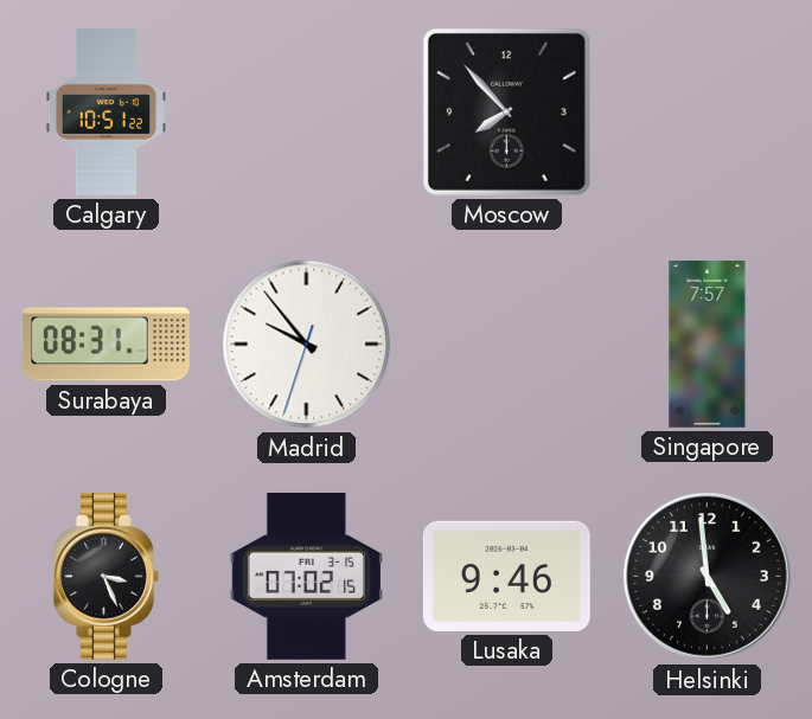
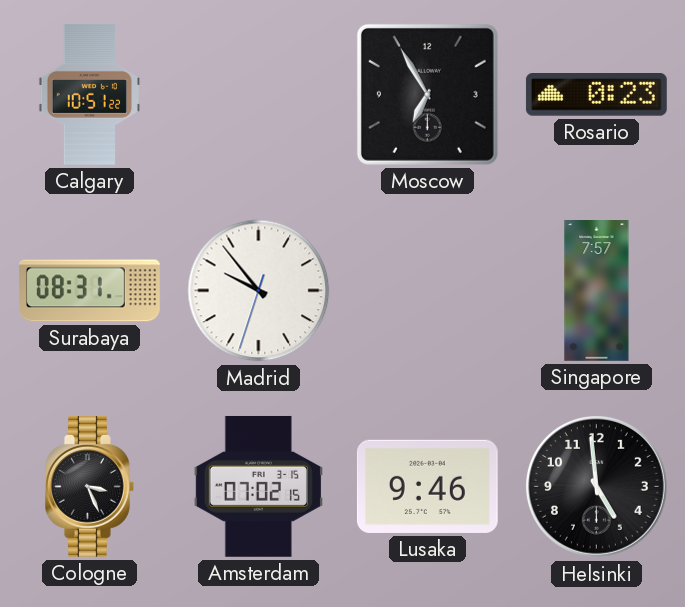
Moscow: 7:53 -> 6:55
Rosario: none -> 0:23
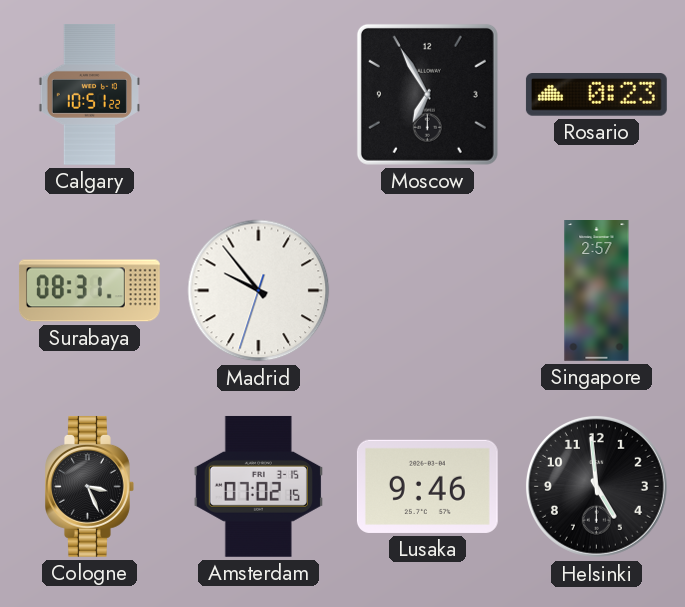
Singapore: 7:57 -> 2:57
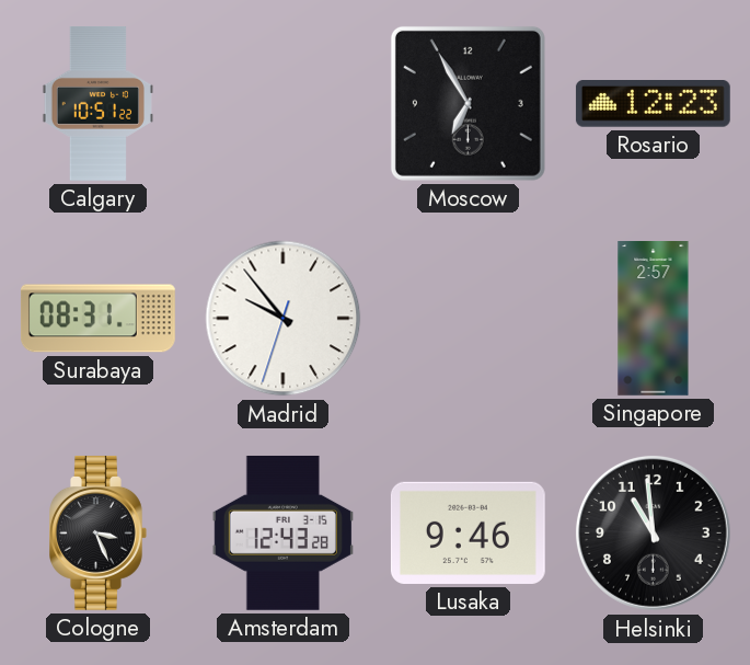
Rosario: 0:23 -> 12:23
Amsterdam: 07:02 -> 12:43
Helsinki: 4:59 -> 10:59
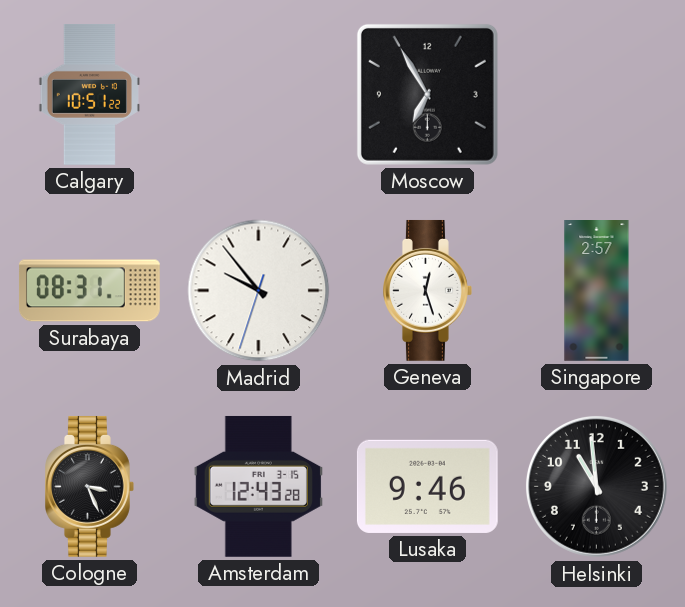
Rosario: 12:23 -> none
Geneva: none -> 12:27
